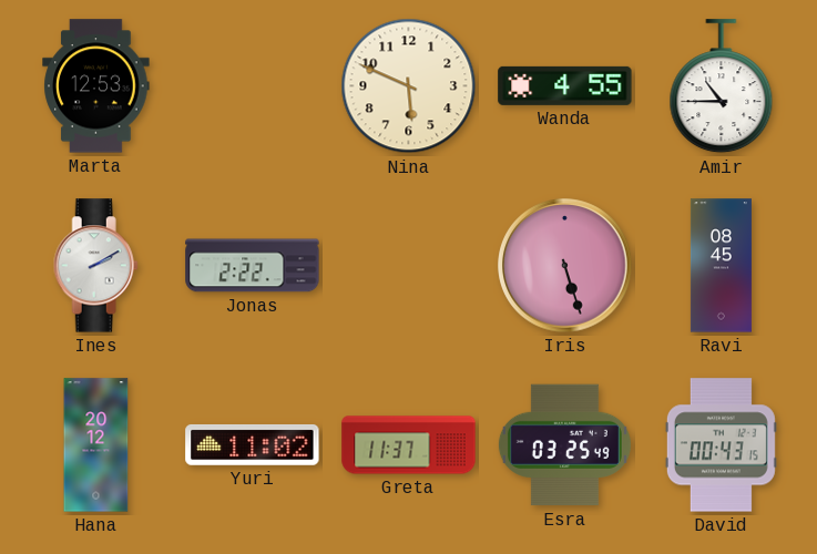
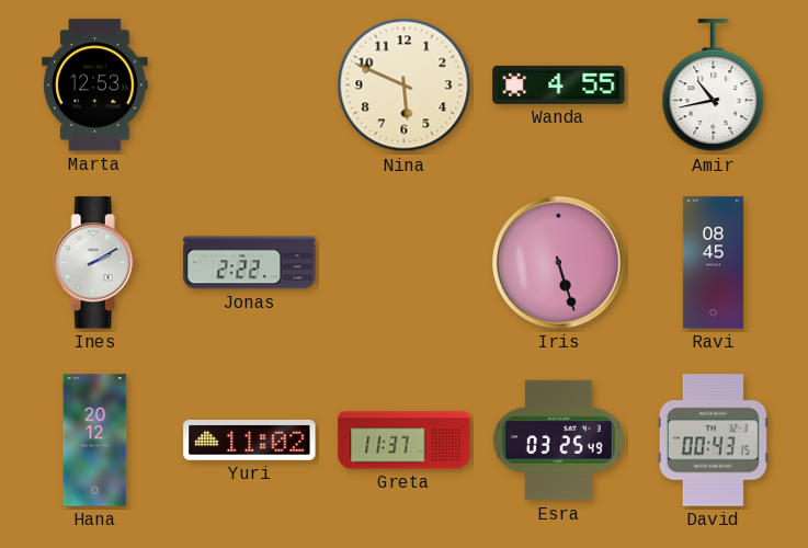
Amir: 10:45 -> 10:43
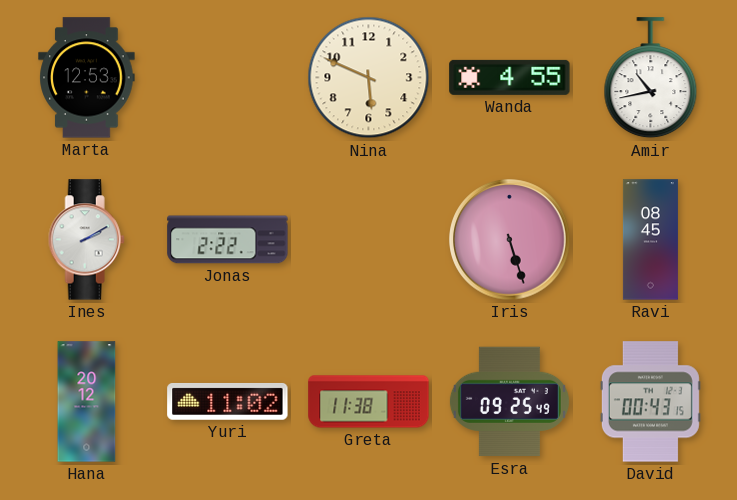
Greta: 11:37 -> 11:38
Esra: 03:25 -> 09:25
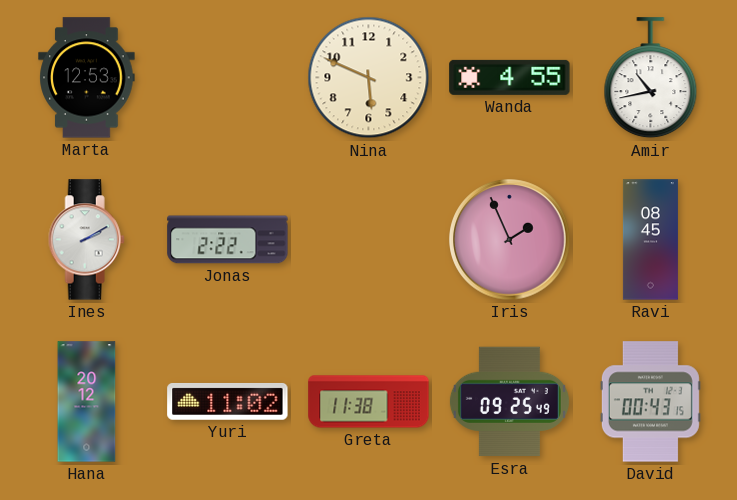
Iris: 5:27 -> 1:56
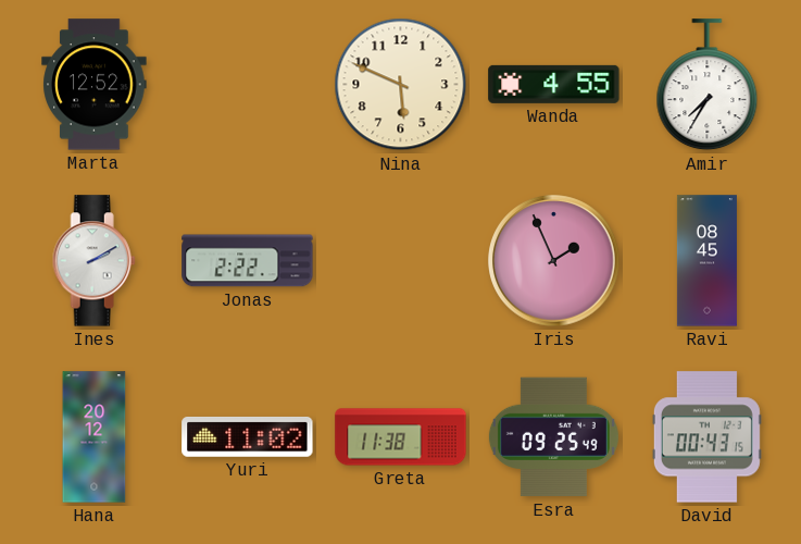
Marta: 12:53 -> 12:52
Amir: 10:43 -> 7:35
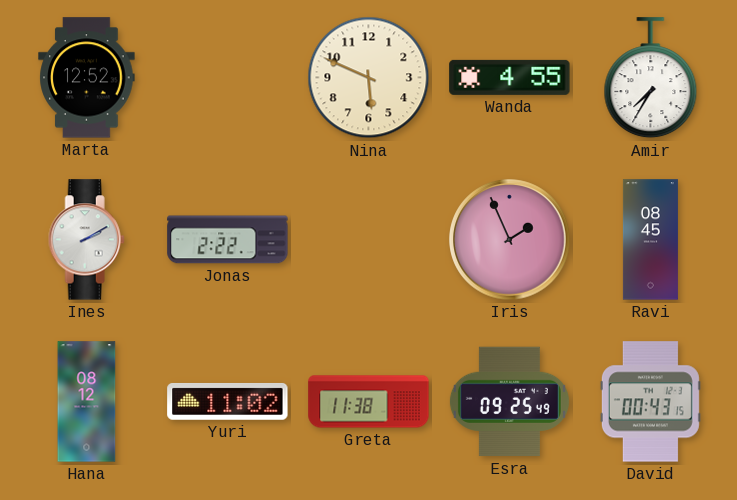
Hana: 20:12 -> 08:12
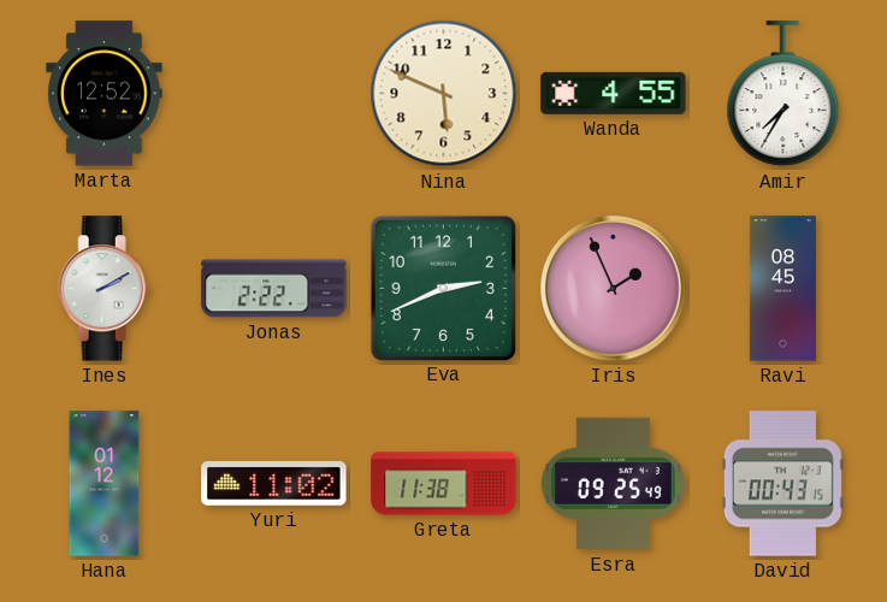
Eva: none -> 2:41
Hana: 08:12 -> 01:12
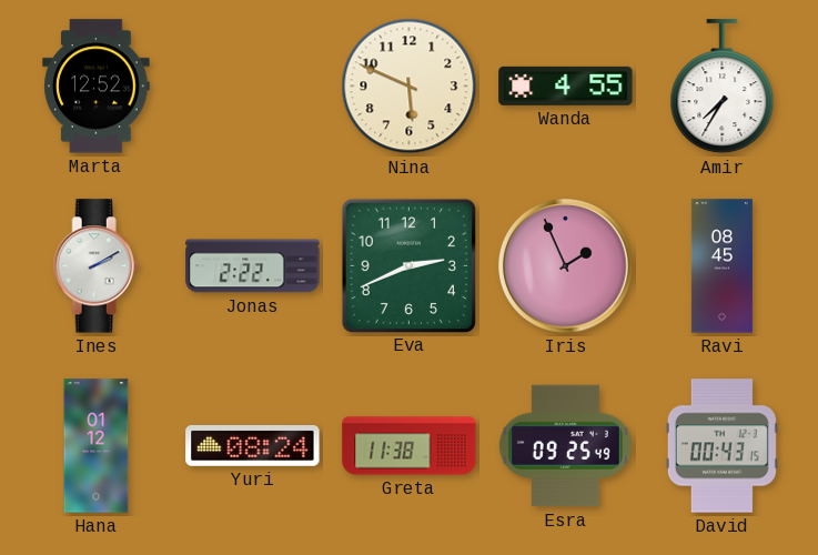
Yuri: 11:02 -> 08:24
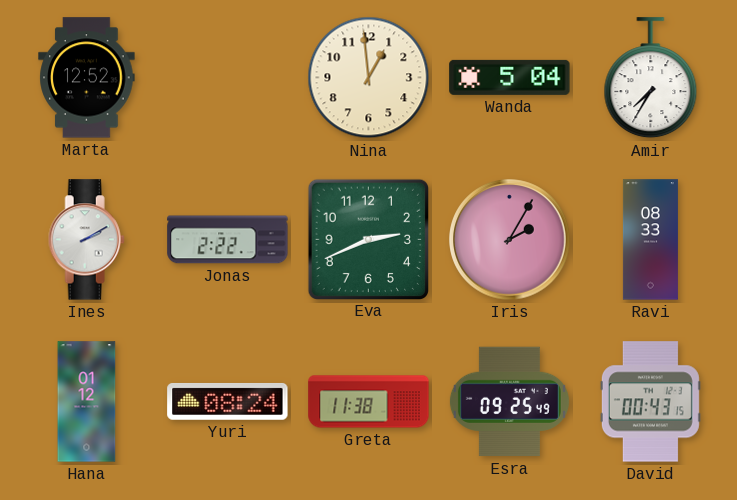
Nina: 5:49 -> 12:59
Wanda: 4:55 -> 5:04
Iris: 1:56 -> 2:05
Ravi: 08:45 -> 08:33
